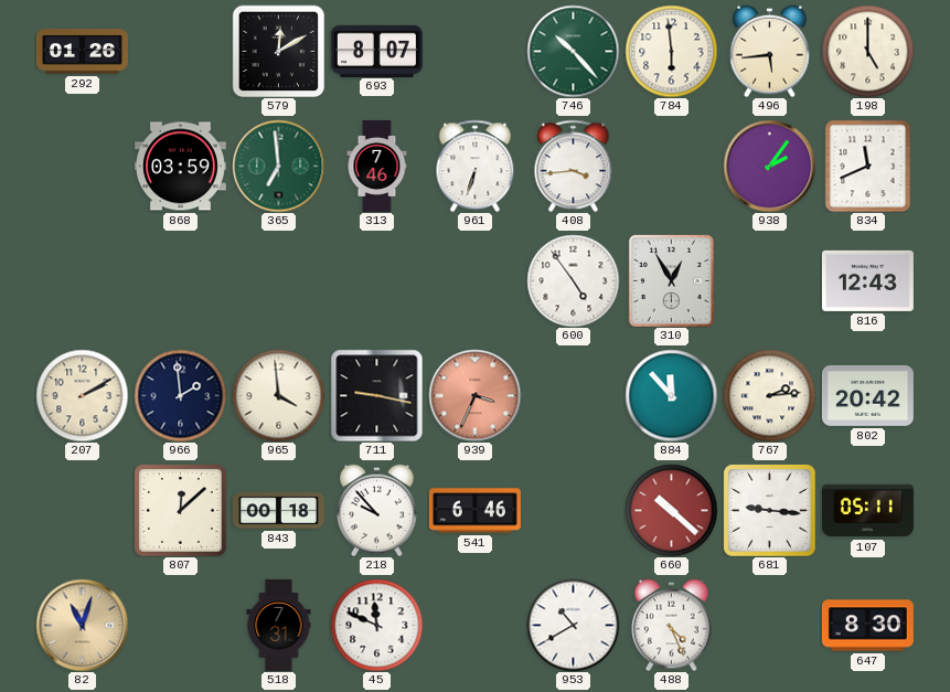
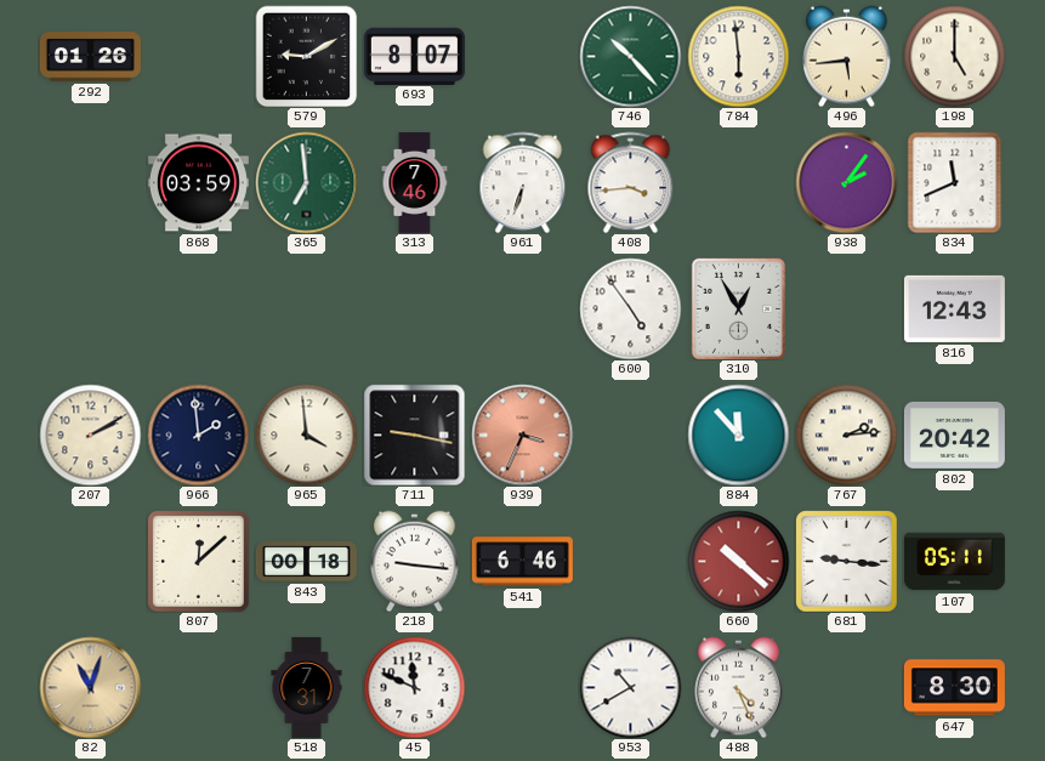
579: 12:10 -> 9:10
218: 9:53 -> 9:16
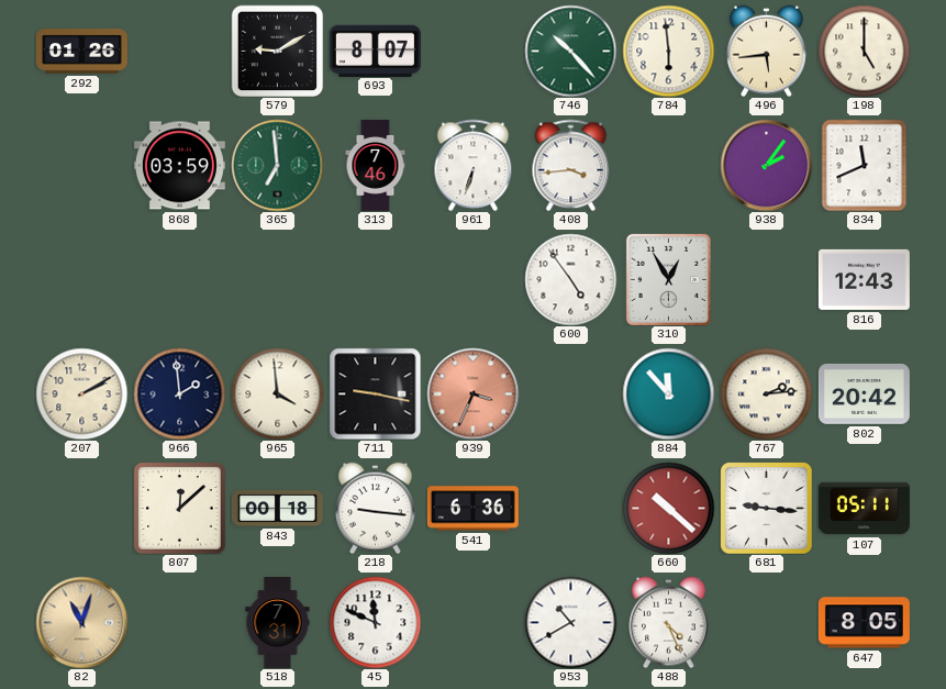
541: 6:46 -> 6:36
647: 8:30 -> 8:05
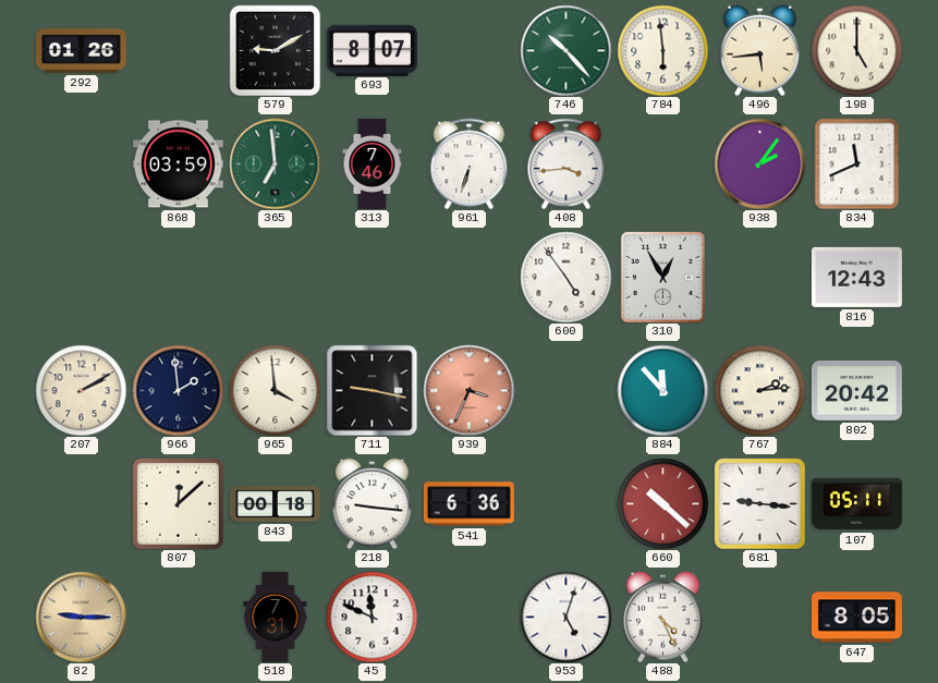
82: 11:03 -> 9:15
953: 10:40 -> 5:03
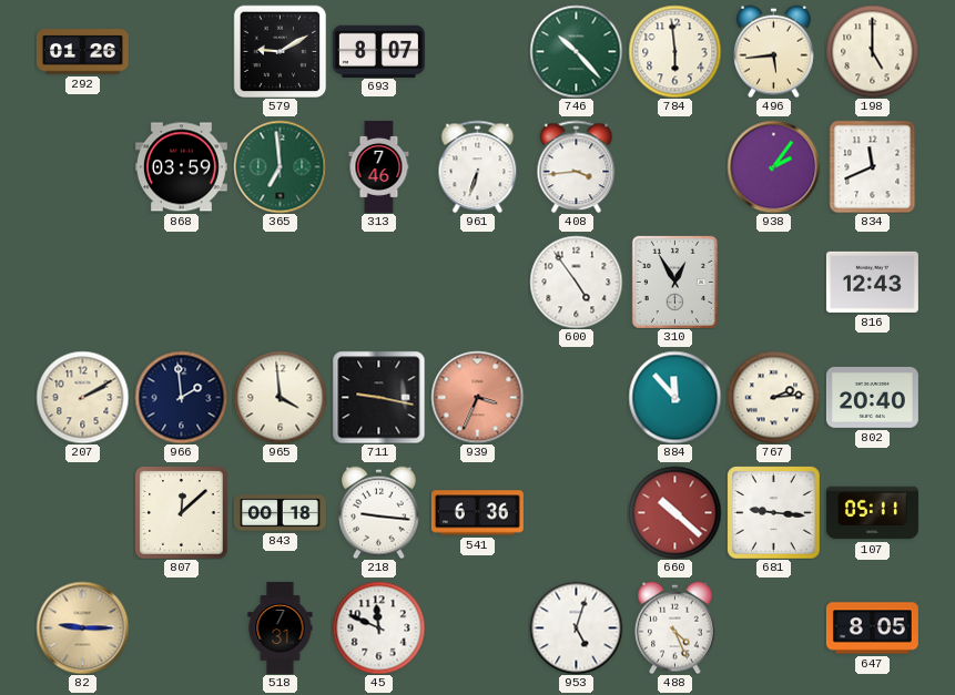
802: 20:42 -> 20:40
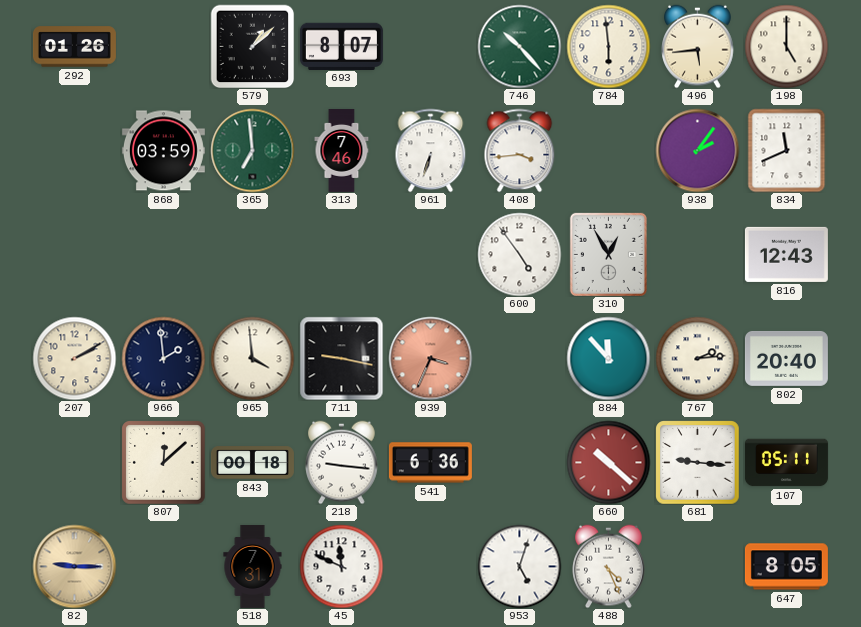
579: 9:10 -> 1:08
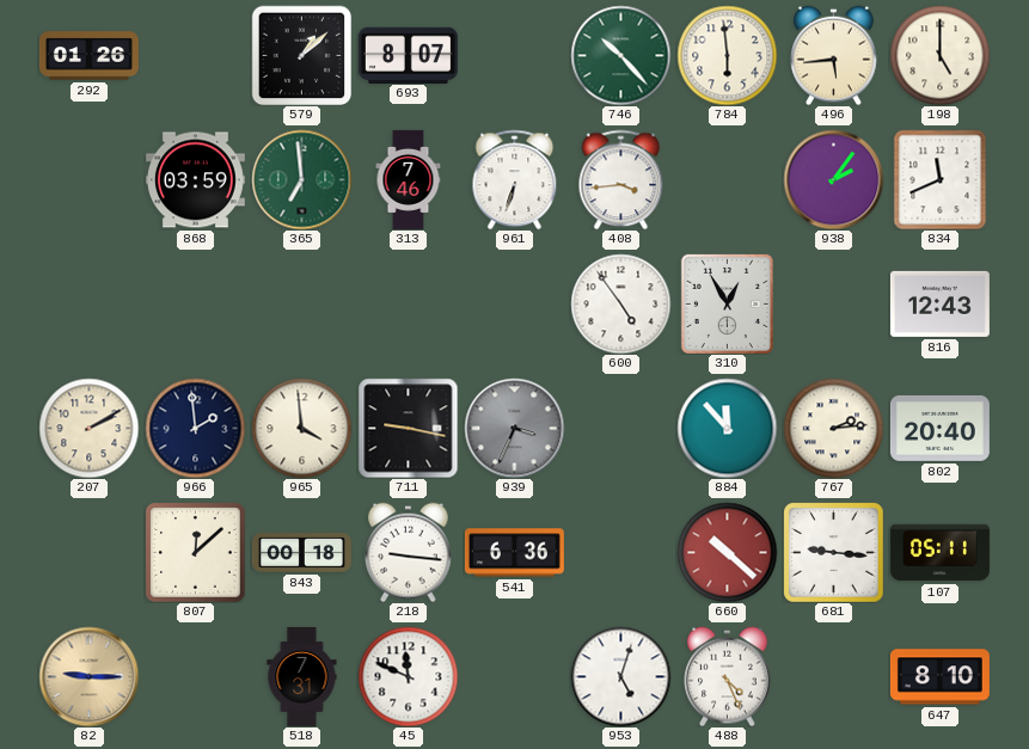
939 dial: salmon -> grey
647: 8:05 -> 8:10
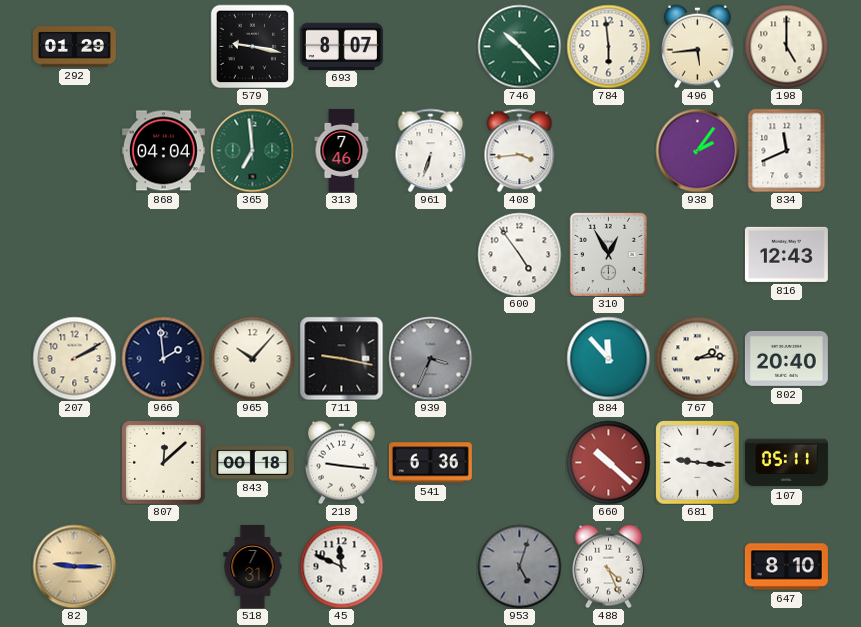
292: 01:26 -> 01:29
579: 1:08 -> 9:17
868: 03:59 -> 04:04
965: 3:59 -> 10:07
953 dial: white -> grey
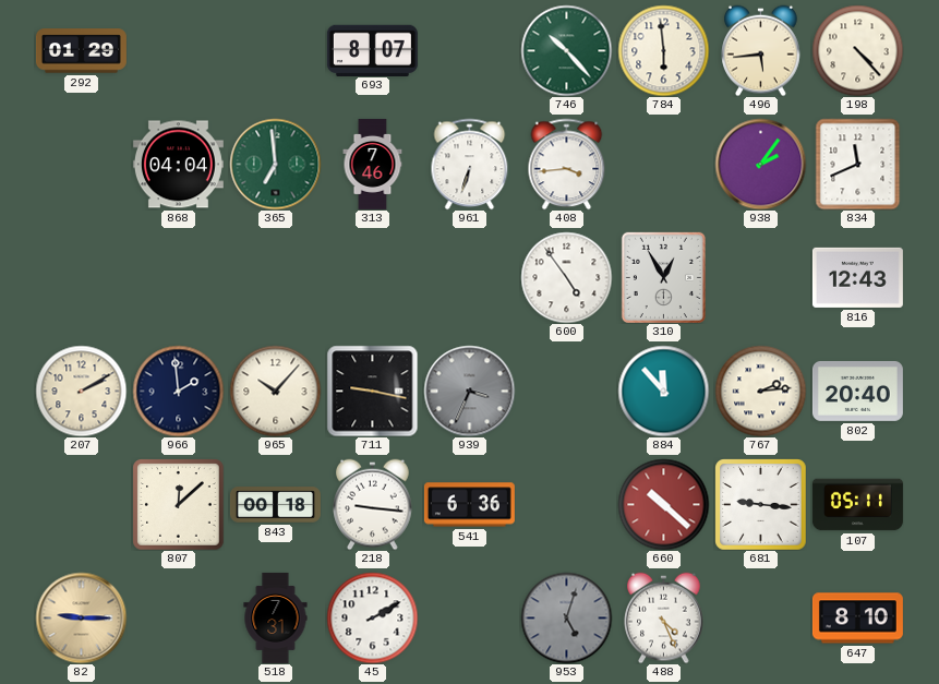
579: 9:17 -> none
198: 5:00 -> 4:23
45: 11:49 -> 2:10
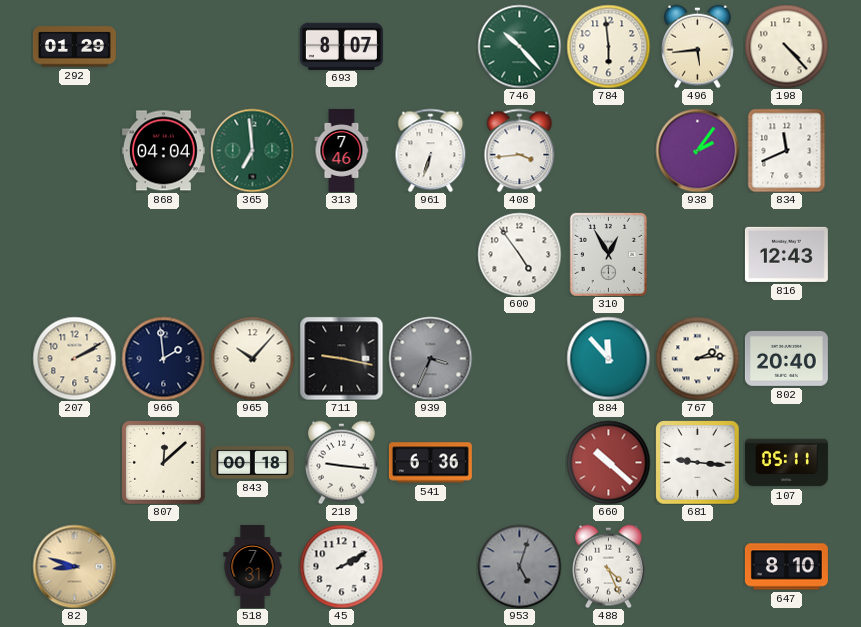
82: 9:15 -> 8:48
